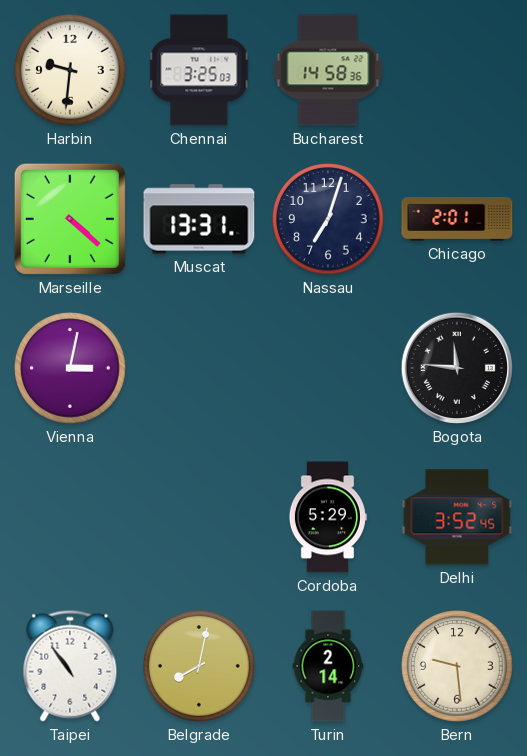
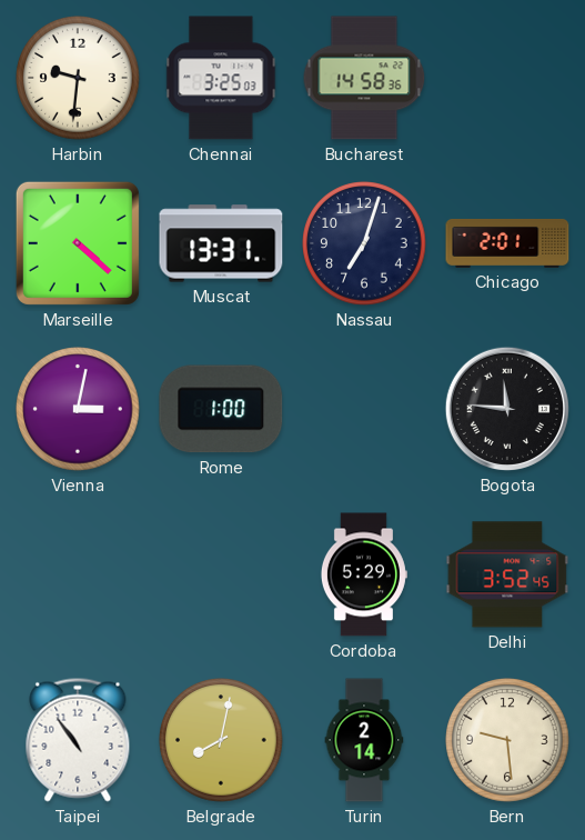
Rome: none -> 1:00
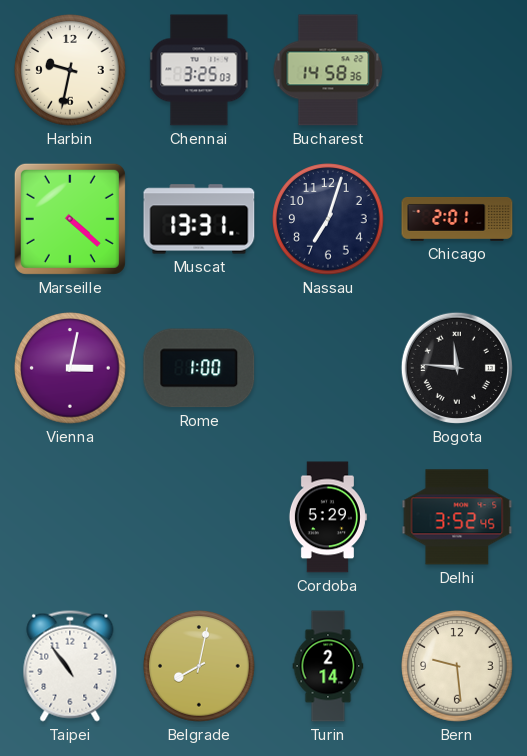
Harbin: 9:31 -> 9:32
